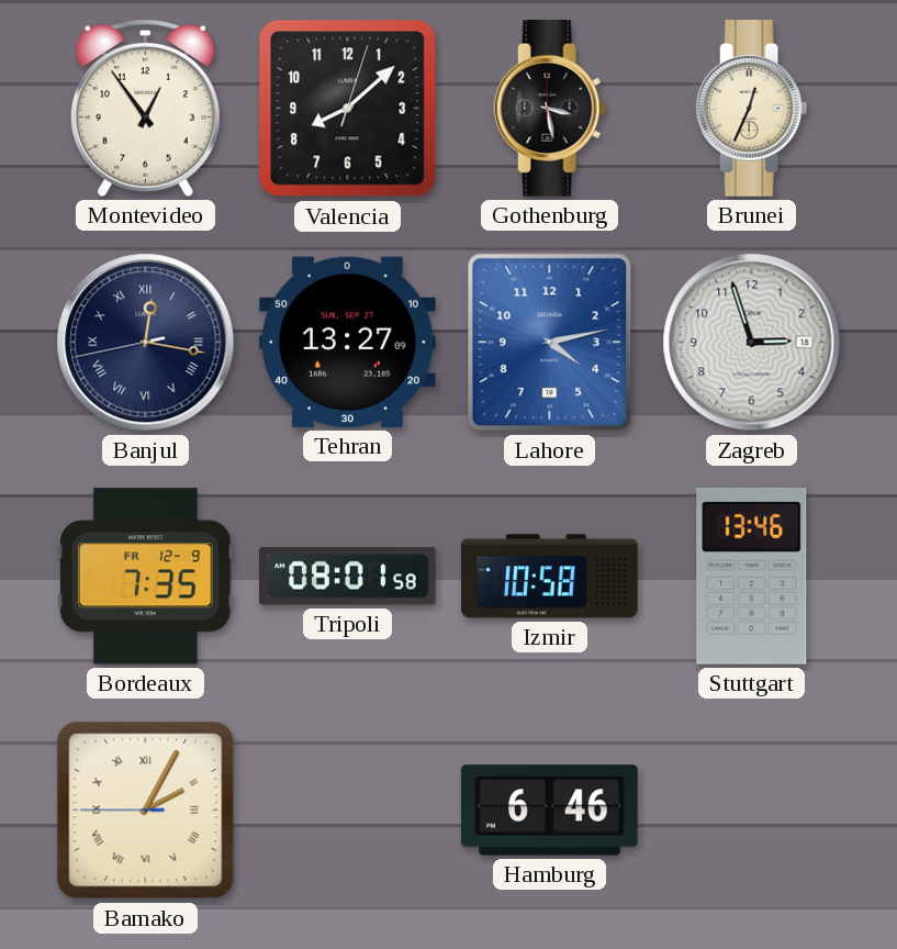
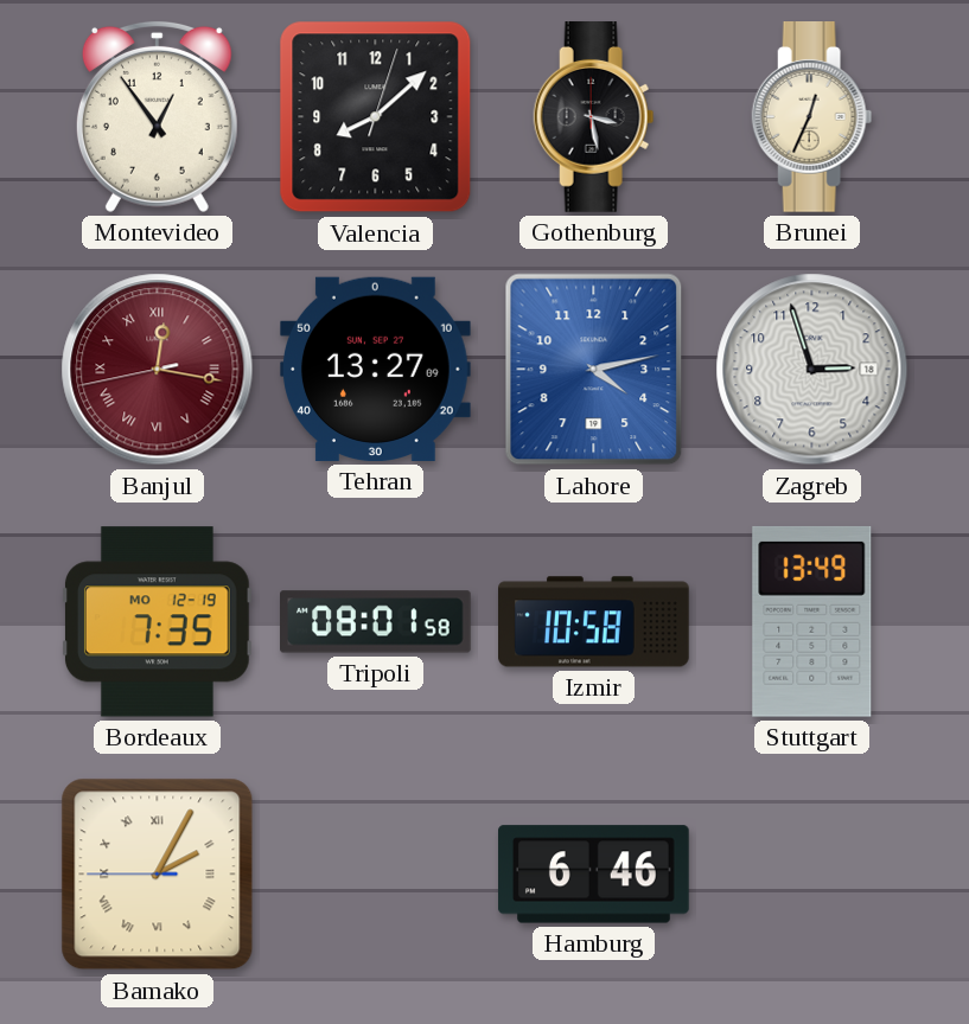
Banjul dial: navy -> burgundy
Bordeaux date: FR 12-9 -> MO 12-19
Stuttgart: 13:46 -> 13:49
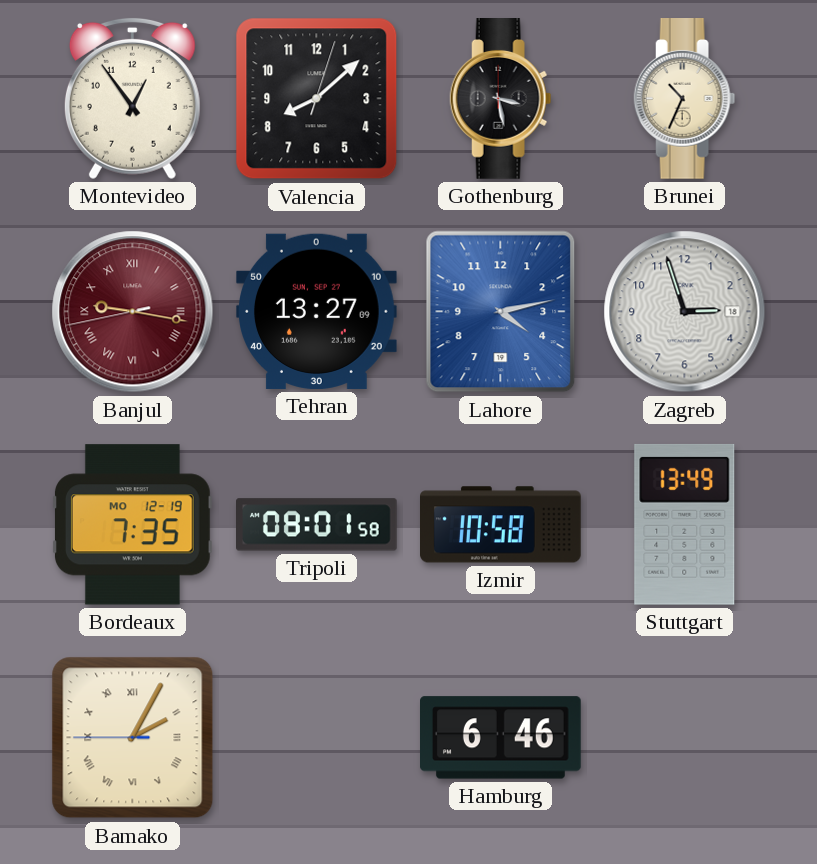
Brunei: 12:34 -> 10:34
Banjul: 12:16 -> 9:16
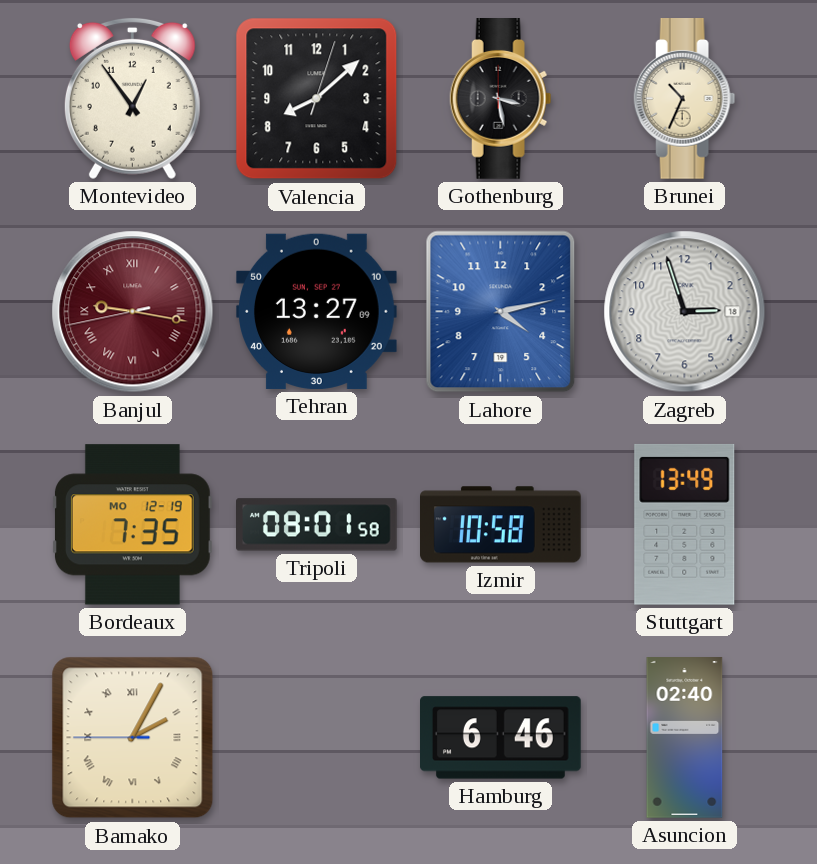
Asuncion: none -> 02:40
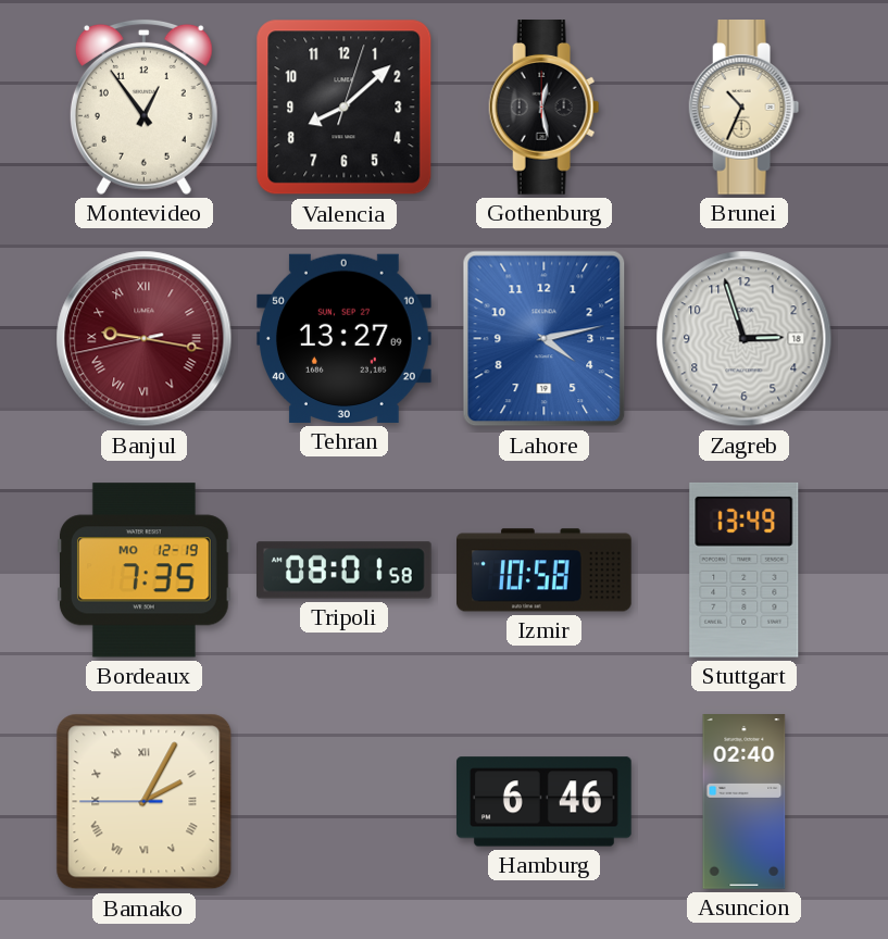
Gothenburg: 3:28 -> 12:28
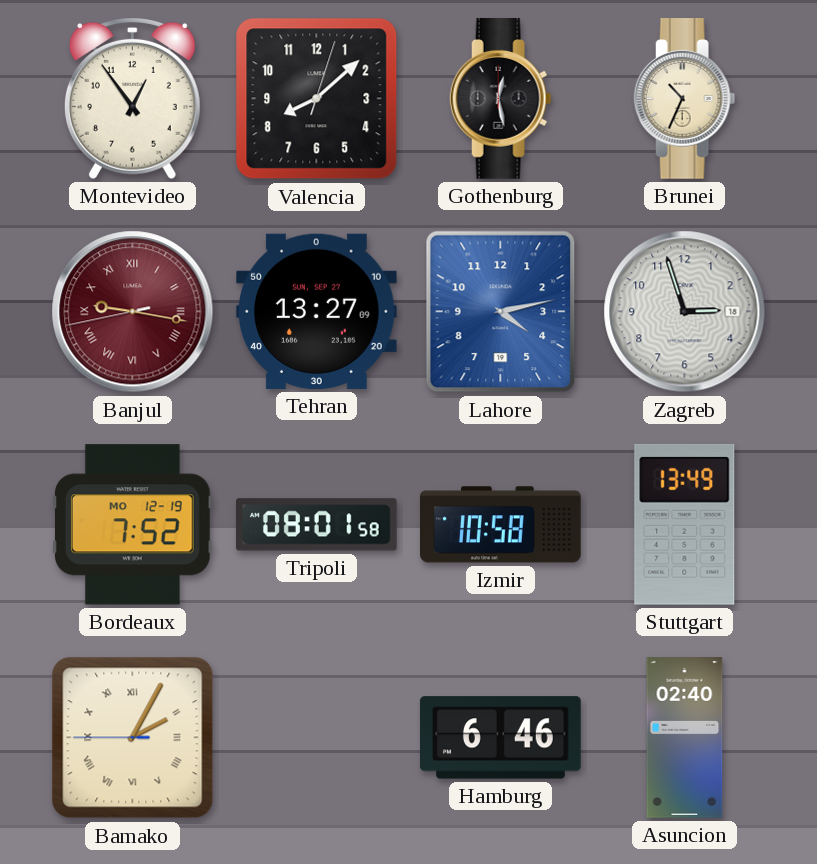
Bordeaux: 7:35 -> 7:52
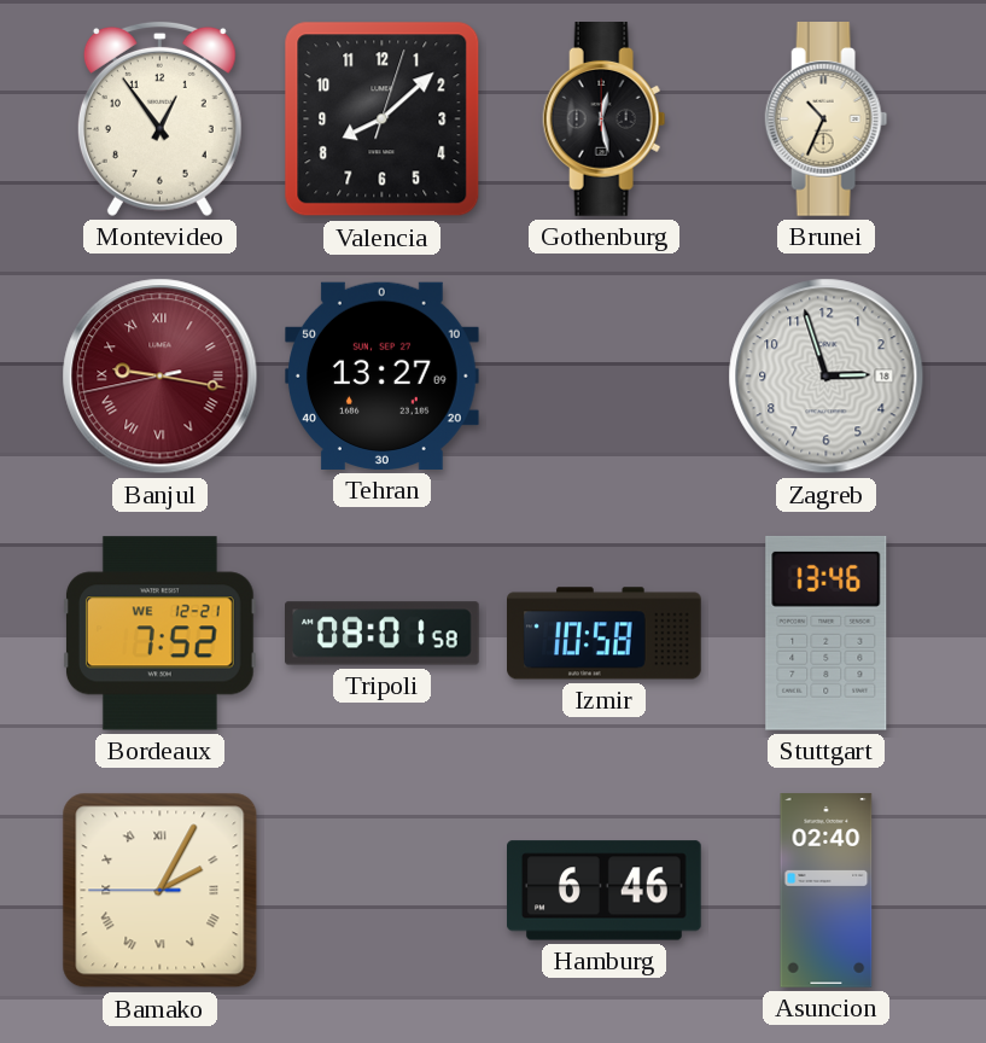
Lahore: 4:13 -> none
Bordeaux date: MO 12-19 -> WE 12-21
Stuttgart: 13:49 -> 13:46
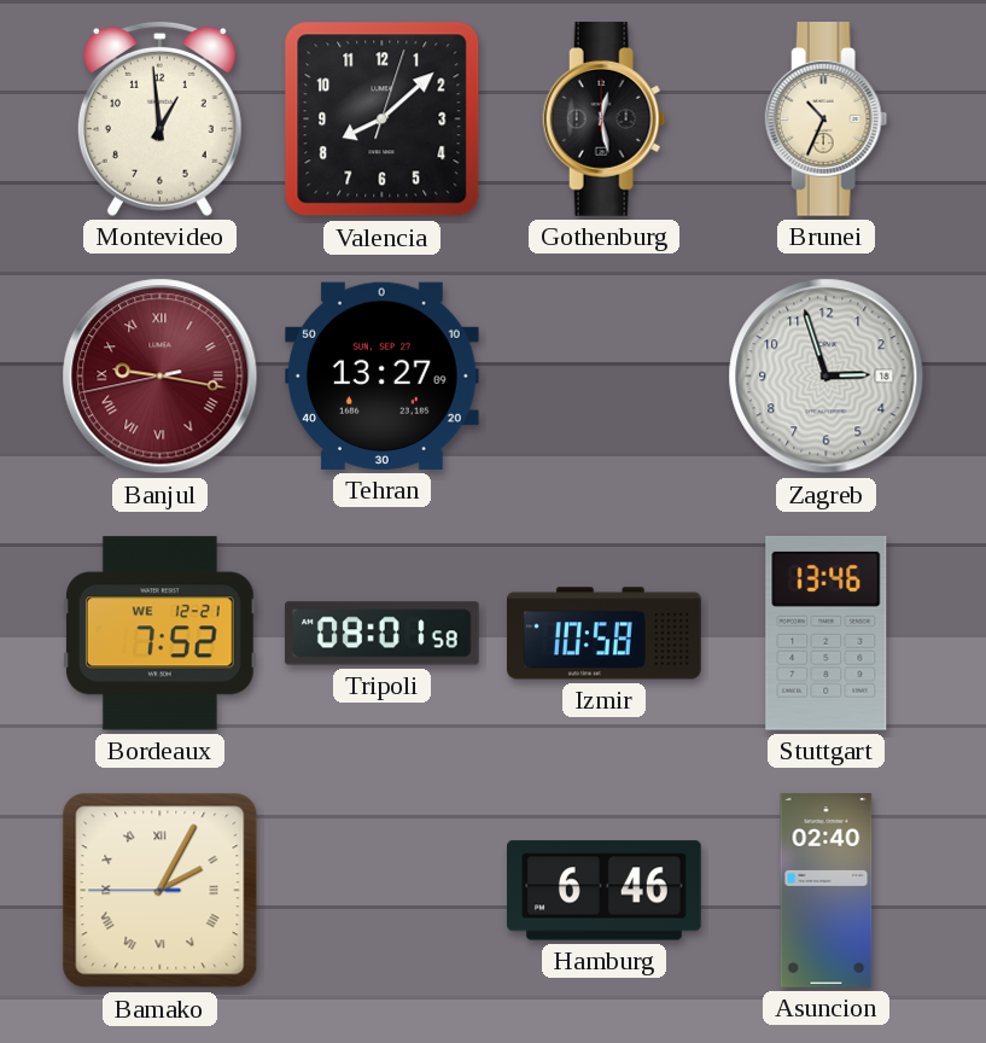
Montevideo: 12:54 -> 12:59
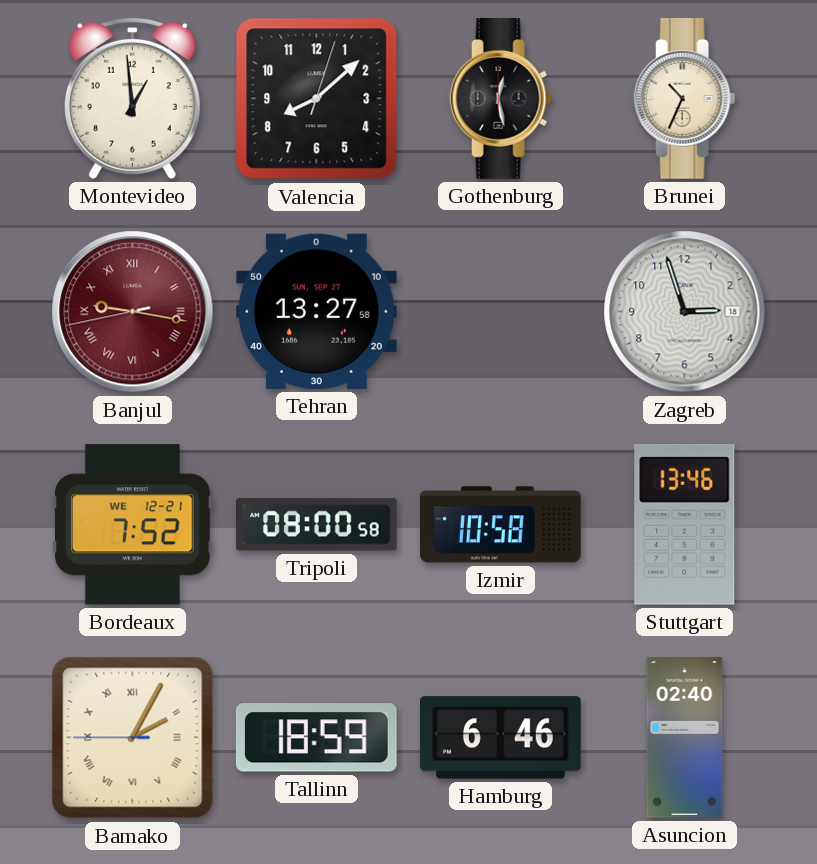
Tehran: 13:27:09 -> 13:27:58
Tripoli: 08:01 -> 08:00
Tallinn: none -> 18:59
